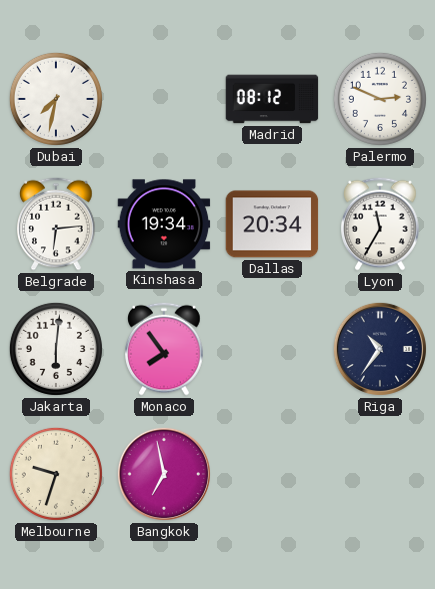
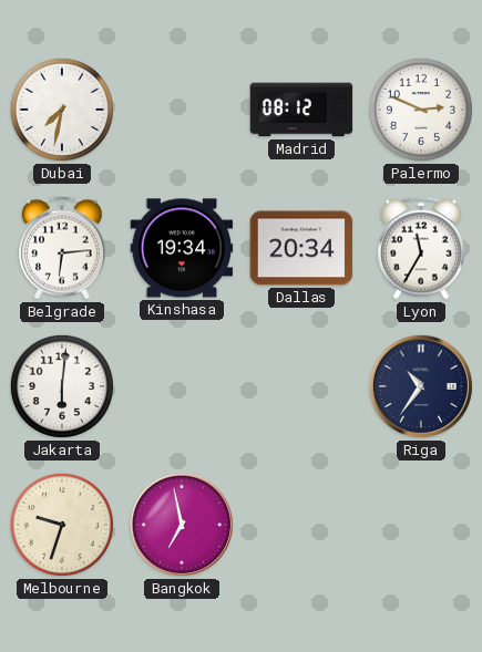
Monaco: 7:54 -> none
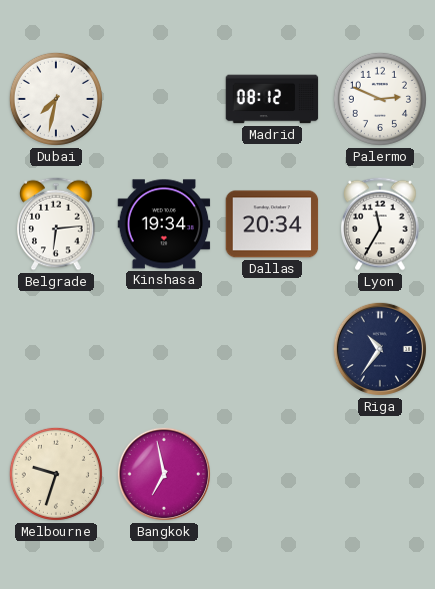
Jakarta: 6:01 -> none
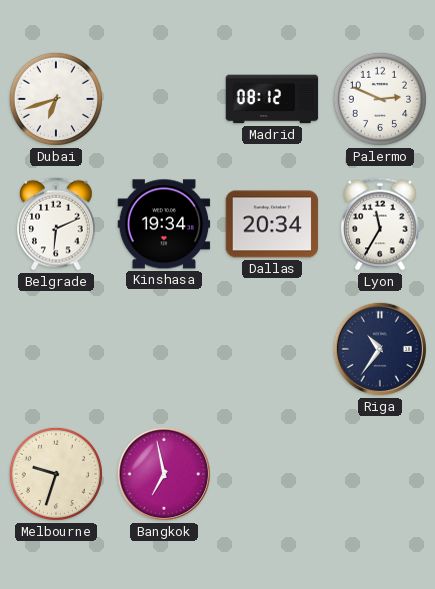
Dubai: 7:32 -> 6:42
Belgrade: 6:14 -> 6:11
